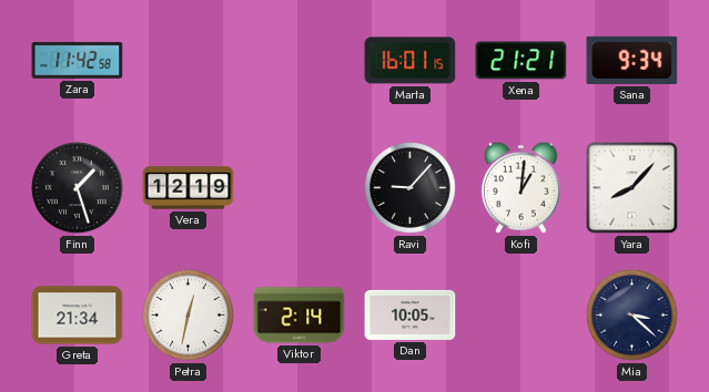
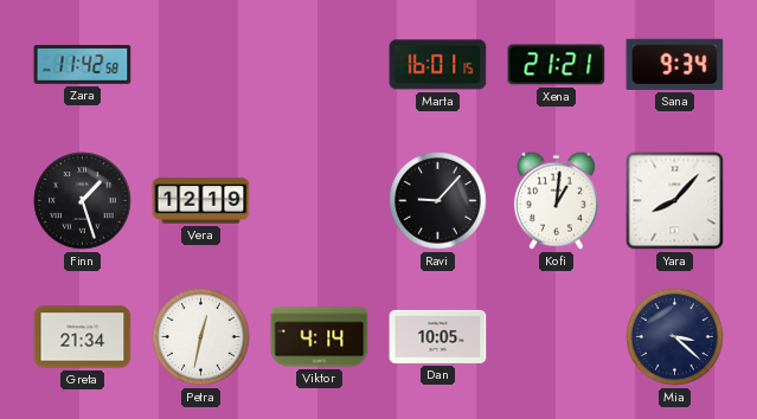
Viktor: 2:14 -> 4:14
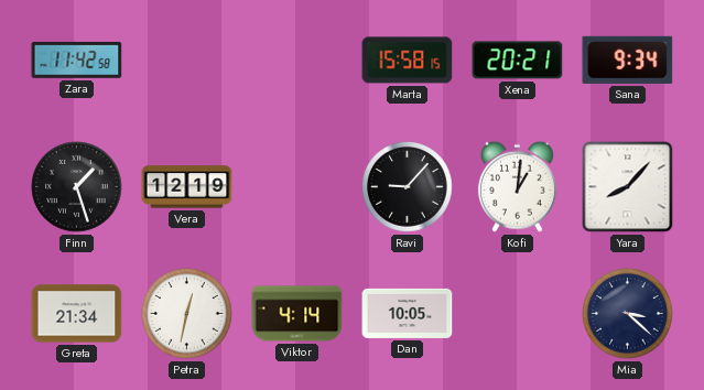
Marta: 16:01 -> 15:58
Xena: 21:21 -> 20:21
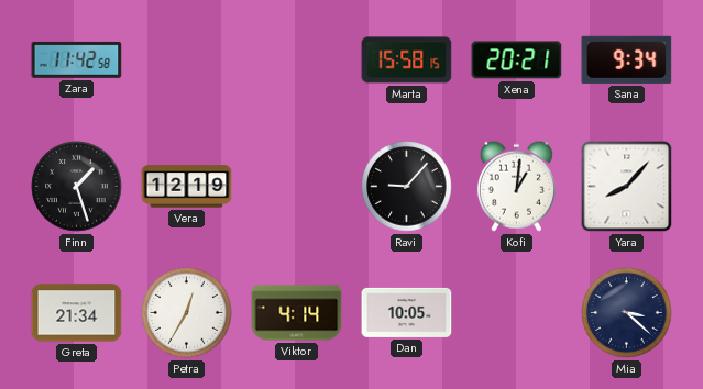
Petra: 12:32 -> 12:35
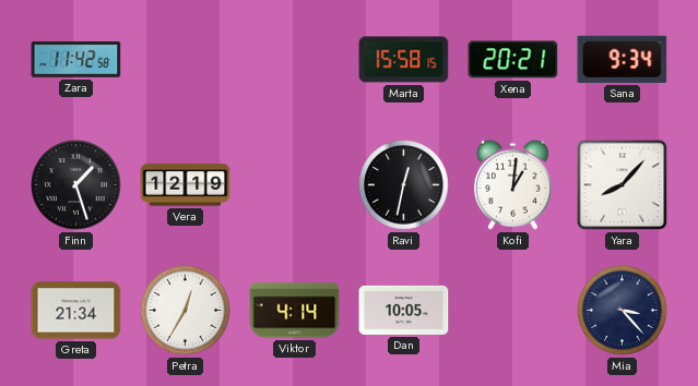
Ravi: 9:07 -> 12:32
Mia: 3:22 -> 3:23
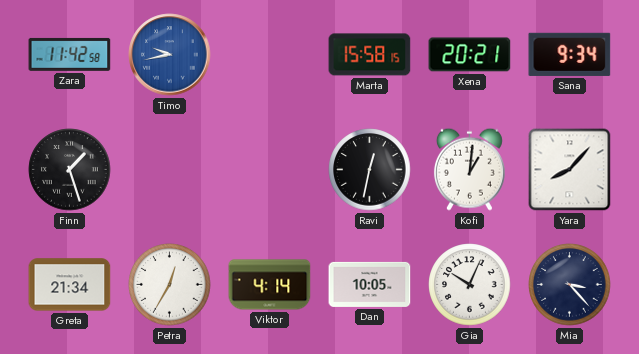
Timo: none -> 9:43
Vera: 12:19 -> none
Gia: none -> 10:04
